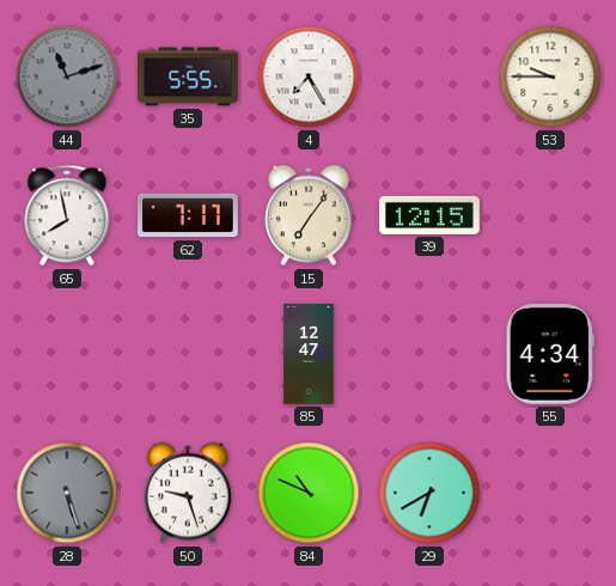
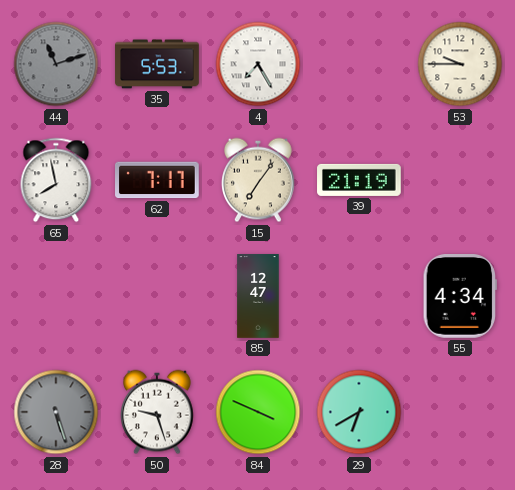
35: 5:55 -> 5:53
39: 12:15 -> 21:19
84: 10:49 -> 3:49
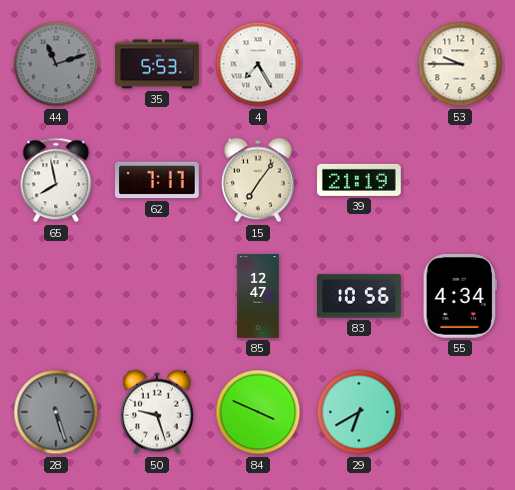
83: none -> 10:56
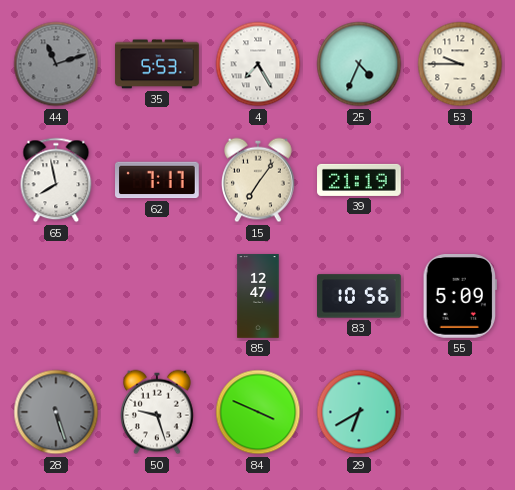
25: none -> 4:34
55: 4:34 -> 5:09
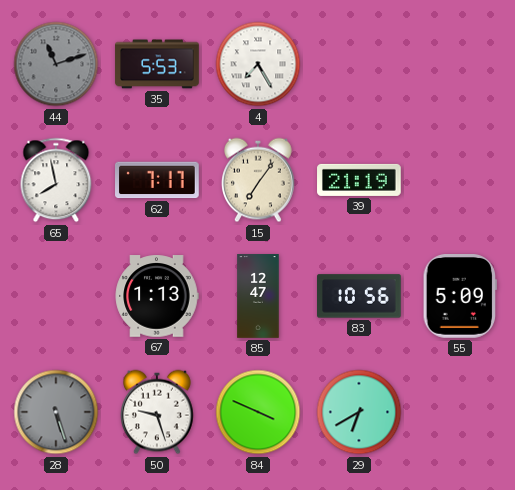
25: 4:34 -> none
53: 9:45 -> none
67: none -> 1:13
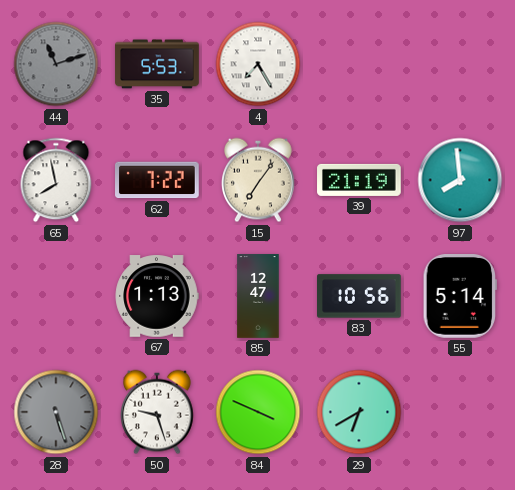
62: 7:17 -> 7:22
97: none -> 7:59
55: 5:09 -> 5:14
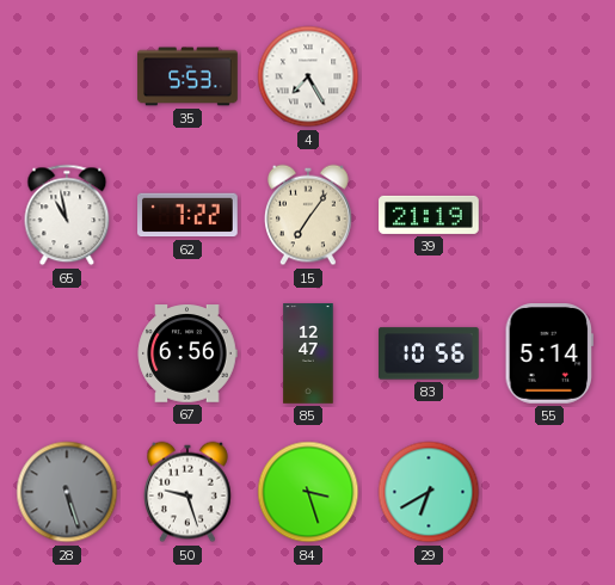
44: 11:12 -> none
65: 7:58 -> 10:58
97: 7:59 -> none
67: 1:13 -> 6:56
84: 3:49 -> 3:27
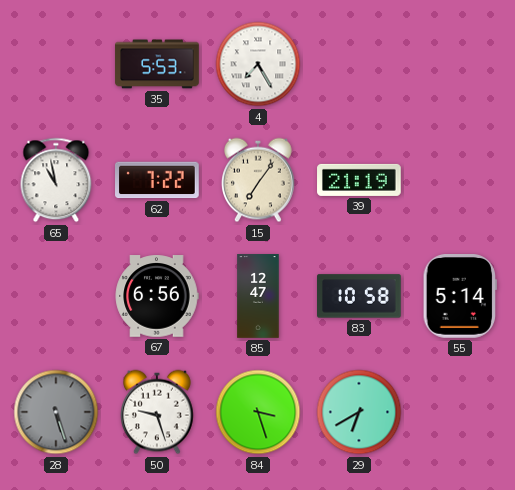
83: 10:56 -> 10:58
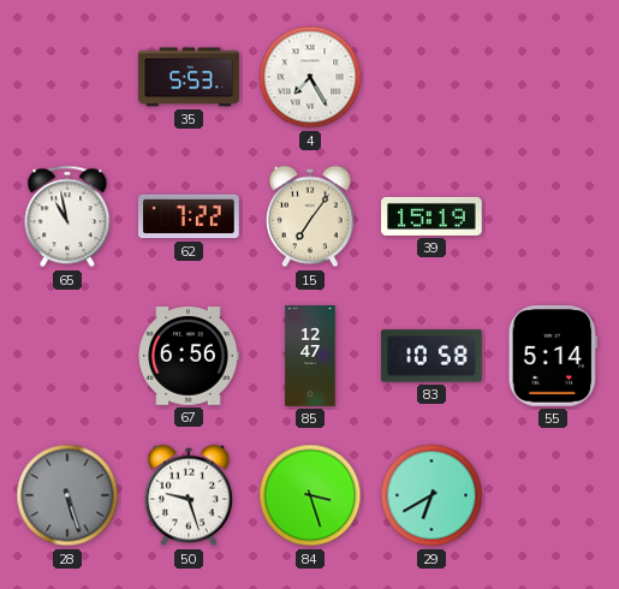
39: 21:19 -> 15:19
